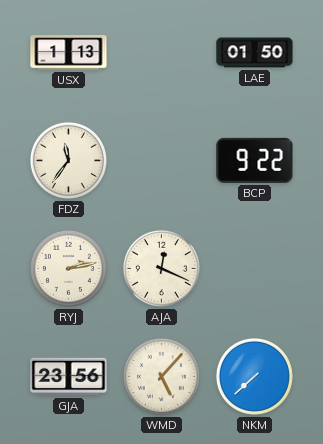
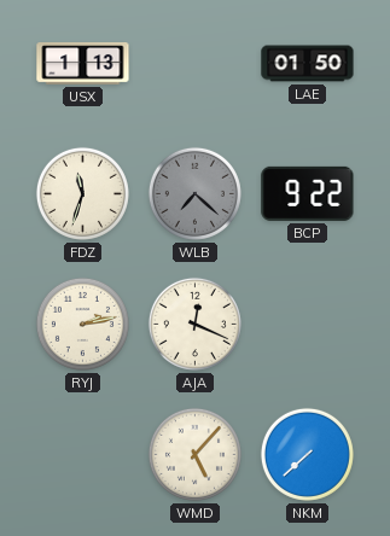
FDZ: 11:36 -> 11:33
WLB: none -> 7:22
GJA: 23:56 -> none
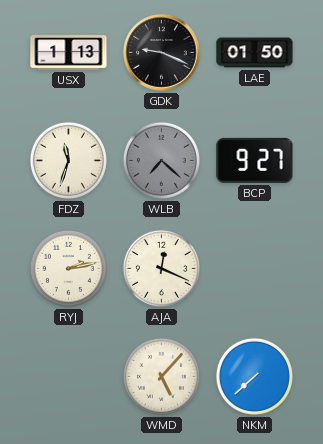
GDK: none -> 9:19
BCP: 9:22 -> 9:27
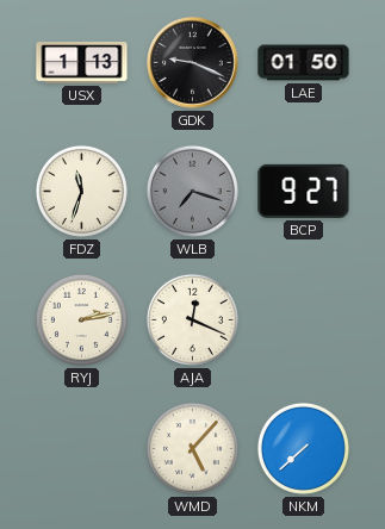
WLB: 7:22 -> 7:18
